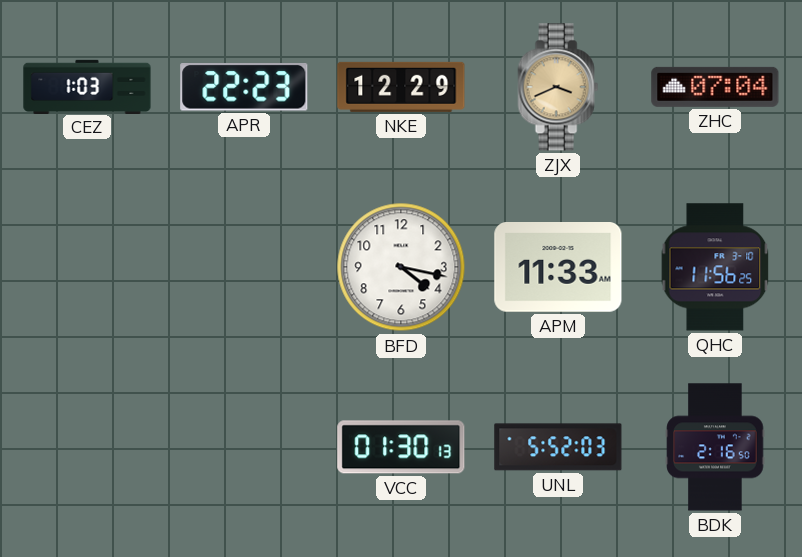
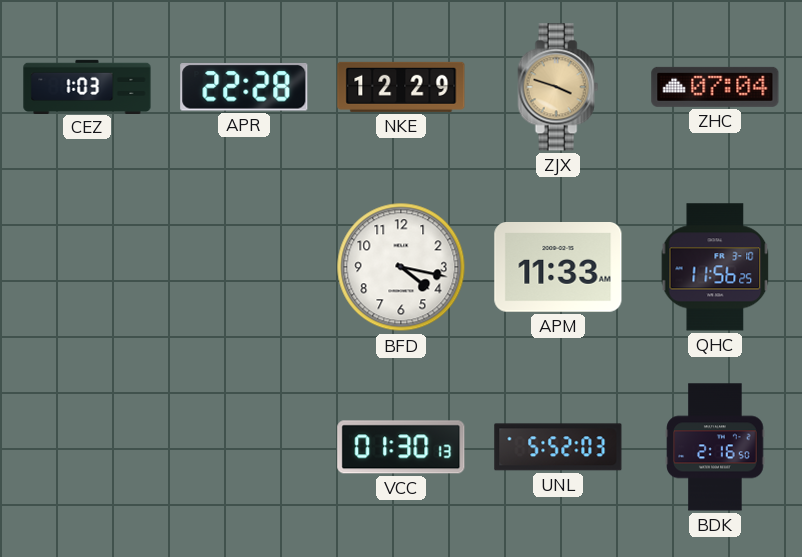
APR: 22:23 -> 22:28
ZJX: 3:41 -> 3:48
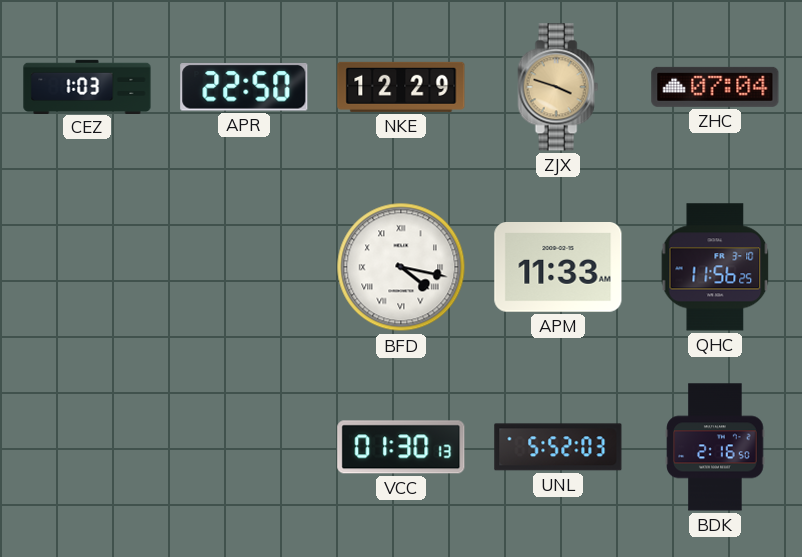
APR: 22:28 -> 22:50
BFD numerals: Arabic -> Roman
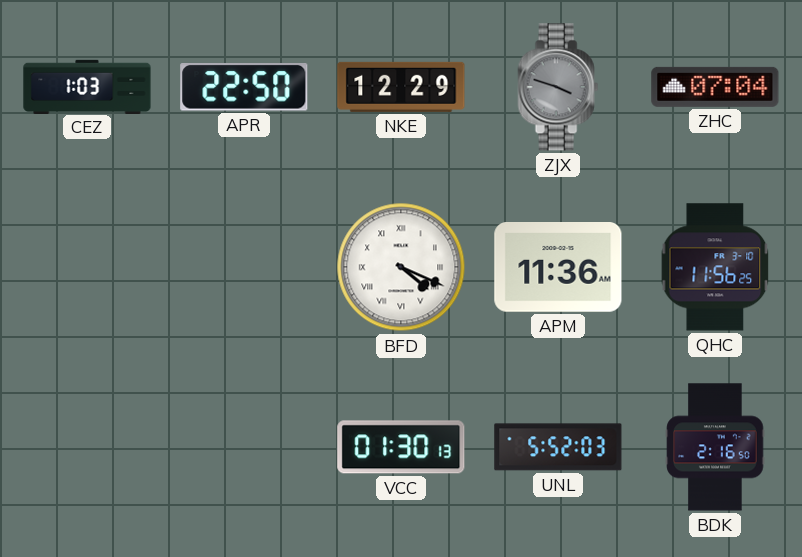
ZJX dial: champagne -> grey
BFD: 4:17 -> 4:19
APM: 11:33 -> 11:36
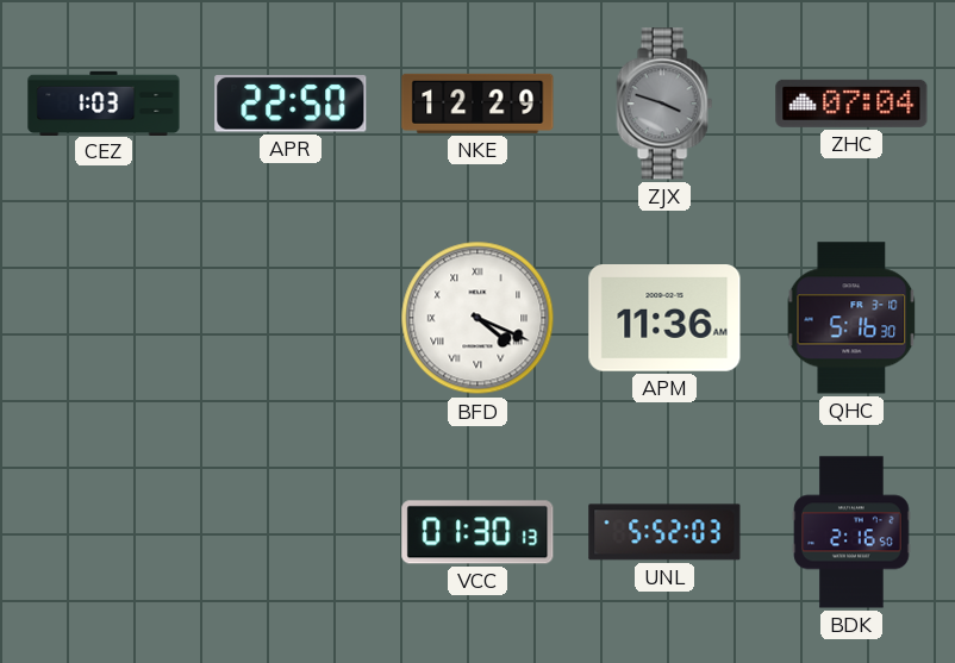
QHC: 11:56 -> 5:16
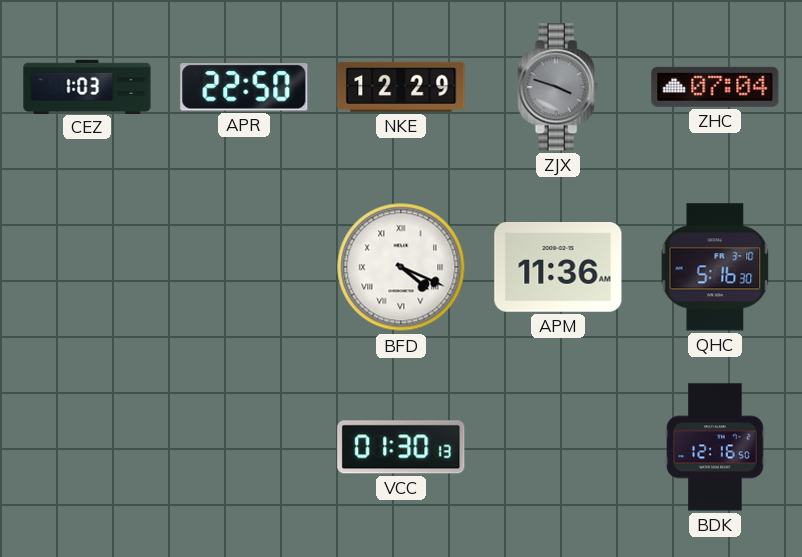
UNL: 5:52 -> none
BDK: 2:16 -> 12:16
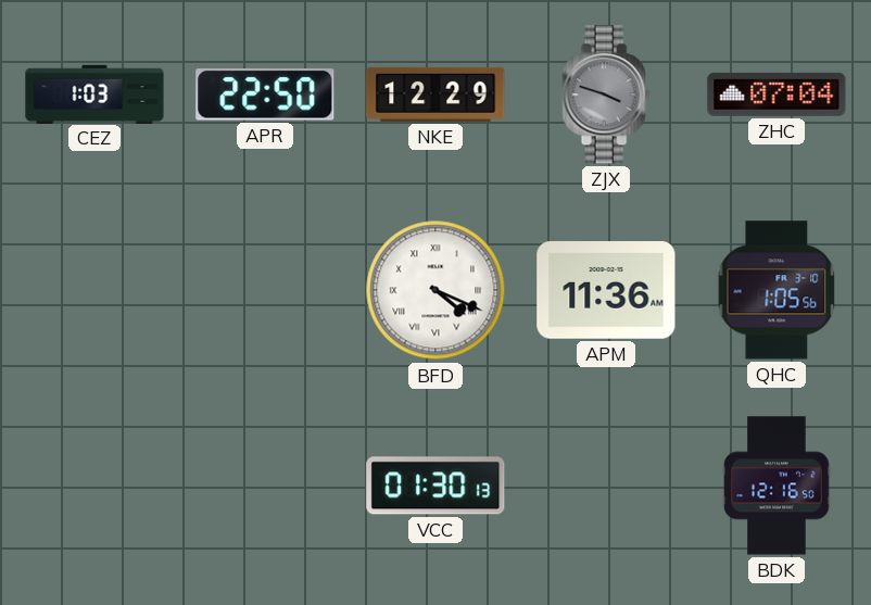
QHC: 5:16 -> 1:05
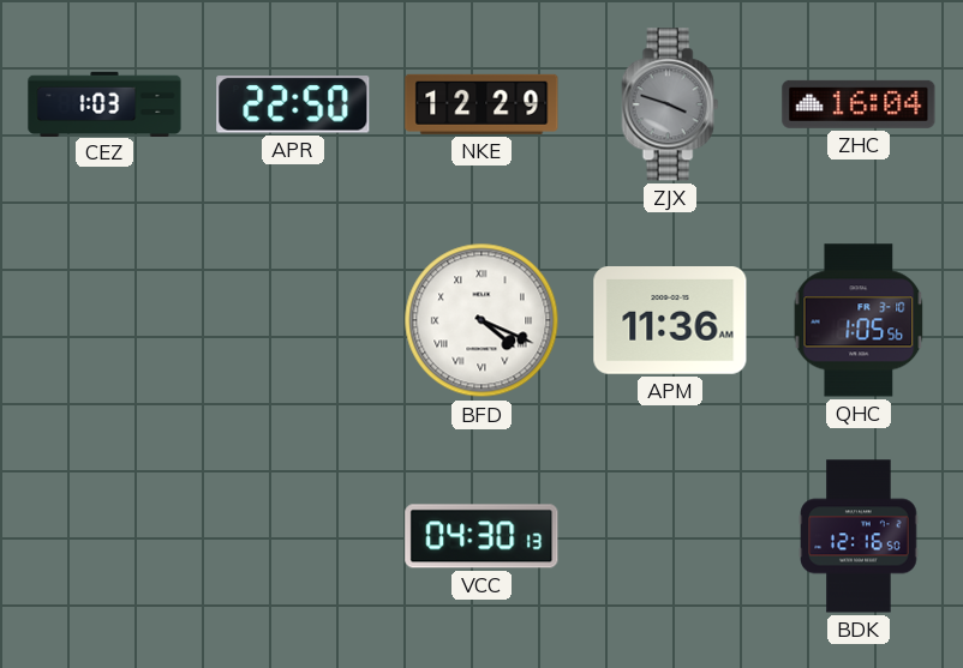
ZHC: 07:04 -> 16:04
VCC: 01:30 -> 04:30
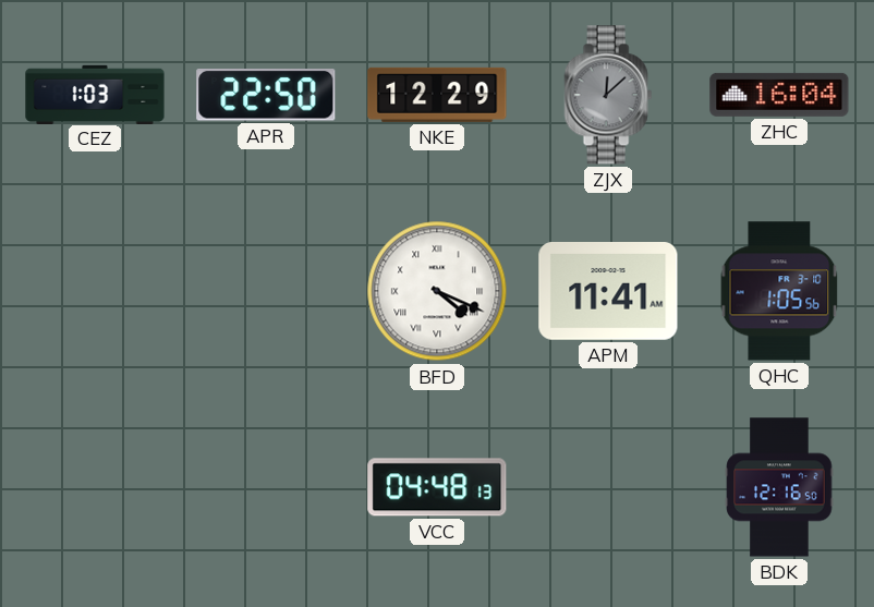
ZJX: 3:48 -> 12:08
APM: 11:36 -> 11:41
VCC: 04:30 -> 04:48
